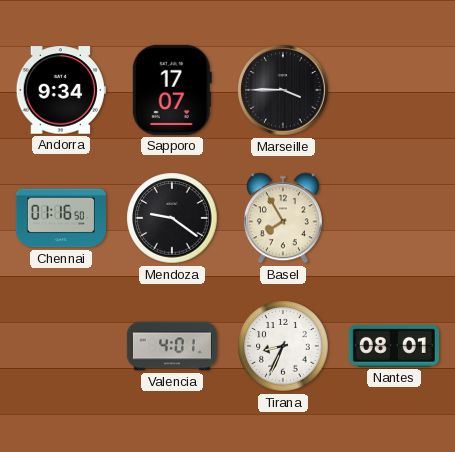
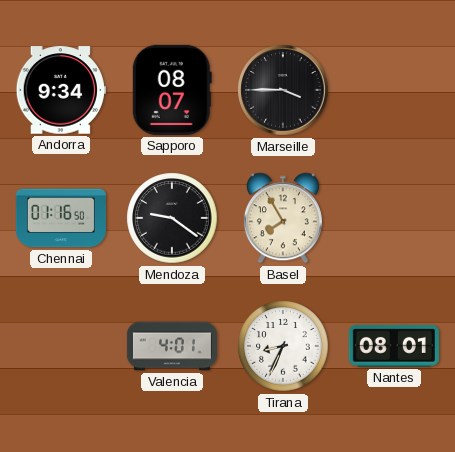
Sapporo: 17:07 -> 08:07
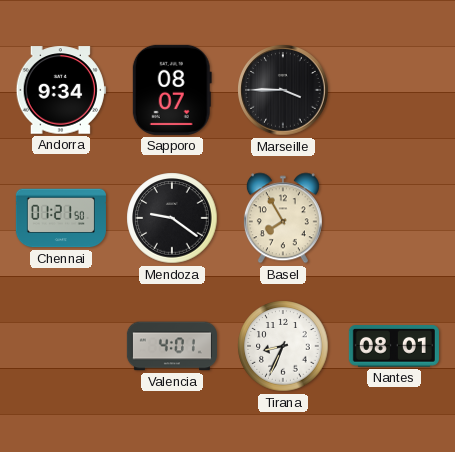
Chennai: 01:16 -> 01:21
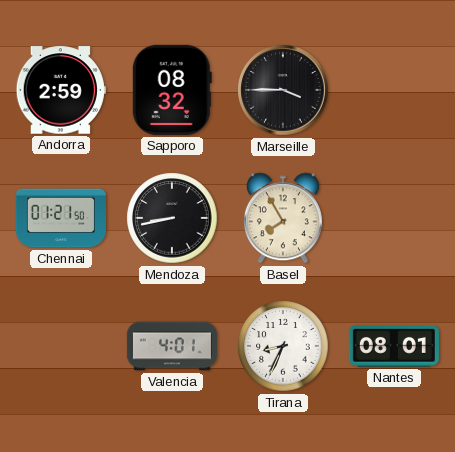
Andorra: 9:34 -> 2:59
Sapporo: 08:07 -> 08:32
Mendoza: 9:21 -> 8:43
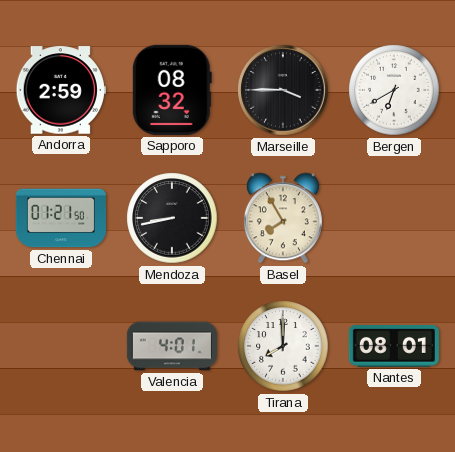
Bergen: none -> 6:40
Tirana: 8:34 -> 8:00
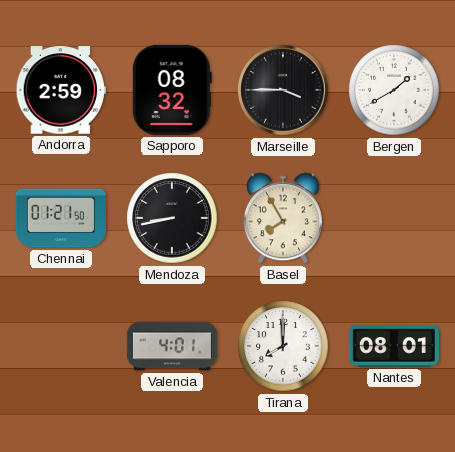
Bergen: 6:40 -> 1:40
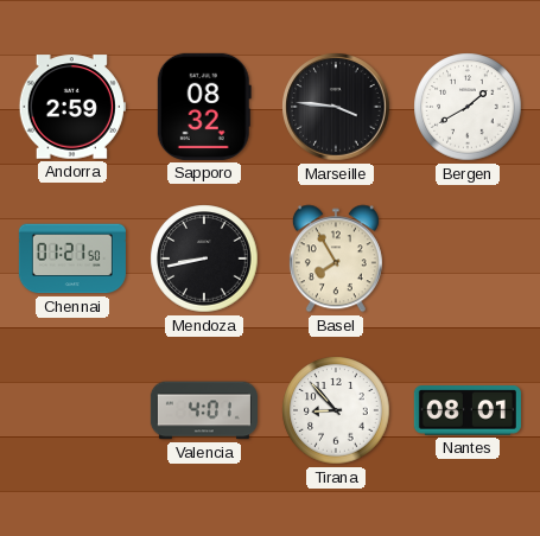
Marseille: 3:45 -> 3:46
Tirana: 8:00 -> 8:53
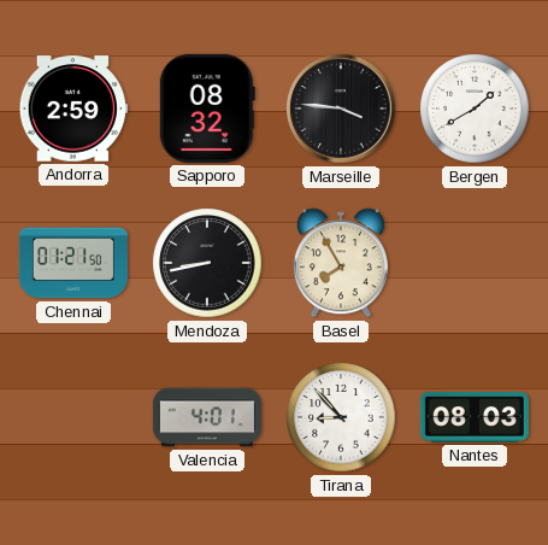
Nantes: 08:01 -> 08:03
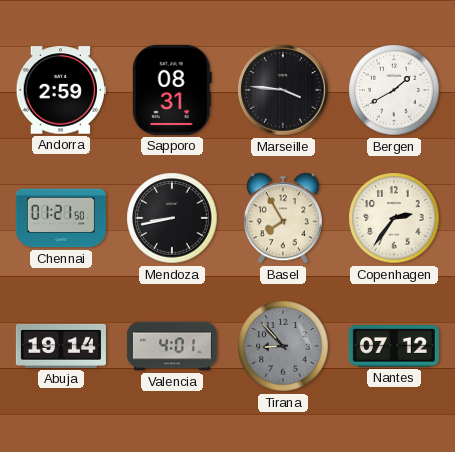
Sapporo: 08:32 -> 08:31
Copenhagen: none -> 2:36
Abuja: none -> 19:14
Tirana dial: white -> grey
Nantes: 08:03 -> 07:12
